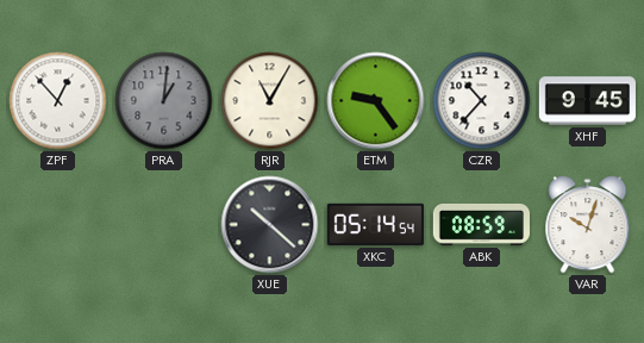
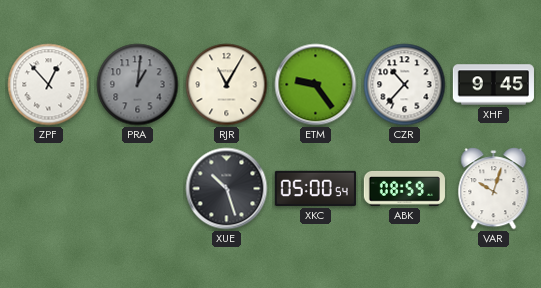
XUE: 10:22 -> 10:27
XKC: 05:14 -> 05:00
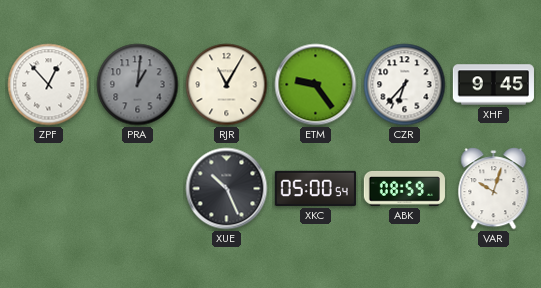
CZR: 10:37 -> 6:37
XUE: 10:27 -> 10:26
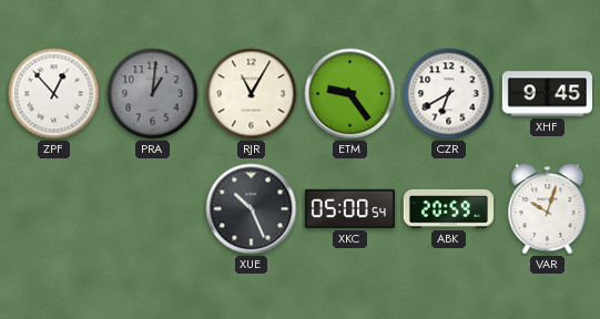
CZR: 6:37 -> 6:40
ABK: 08:59 -> 20:59
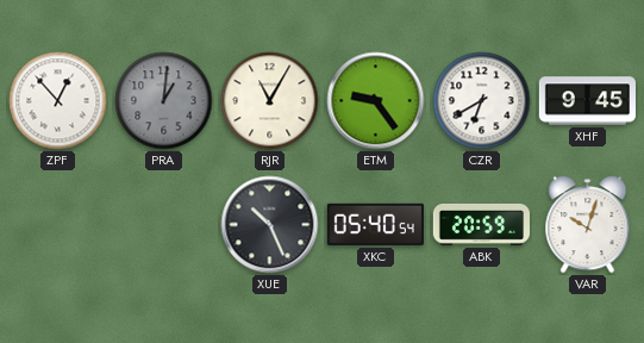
XKC: 05:00 -> 05:40
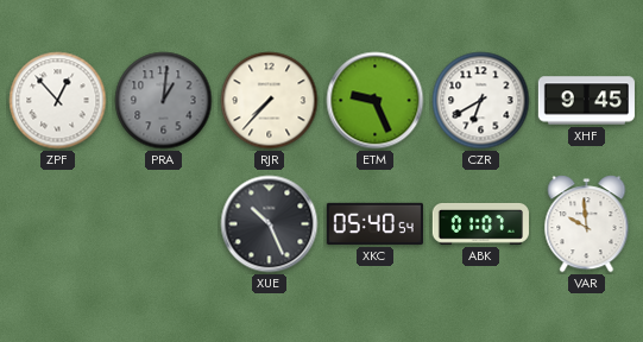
RJR: 11:05 -> 7:37
ETM: 9:24 -> 9:26
ABK: 20:59 -> 01:07
VAR: 10:03 -> 9:59
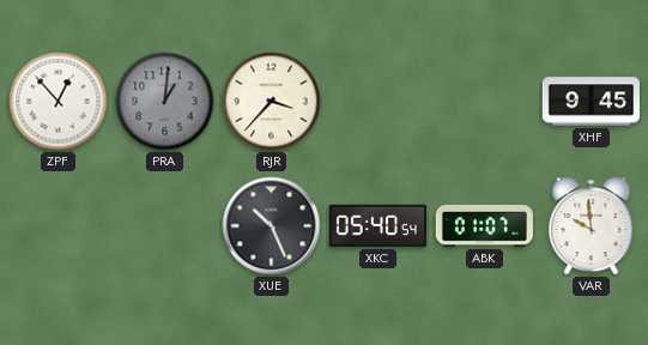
RJR: 7:37 -> 3:37
ETM: 9:26 -> none
CZR: 6:40 -> none
